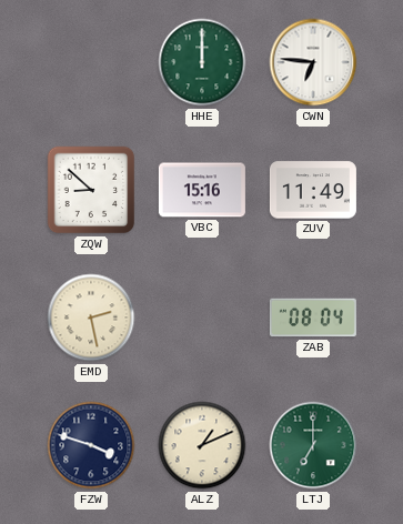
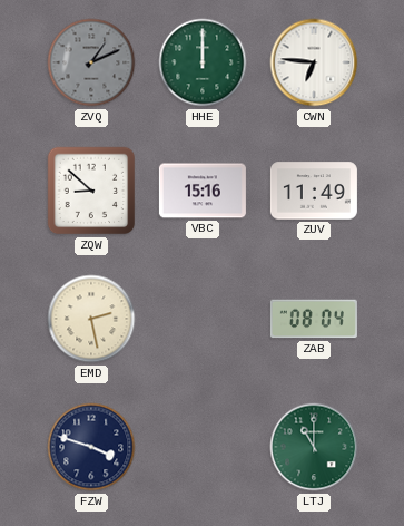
ZVQ: none -> 1:11
ALZ: 1:11 -> none
LTJ: 7:00 -> 11:00
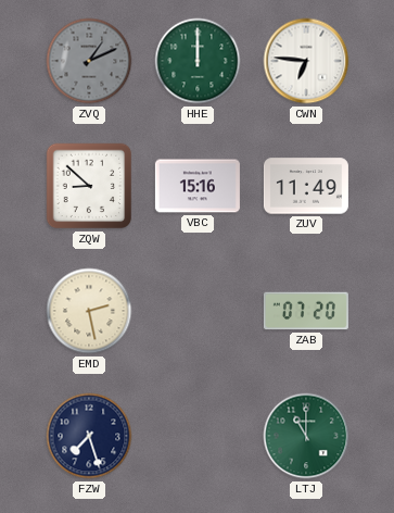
ZAB: 08:04 -> 07:20
FZW: 3:48 -> 7:27
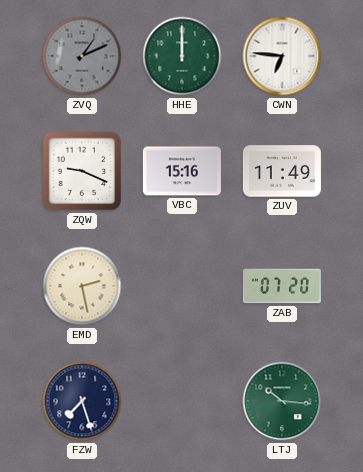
ZQW: 8:52 -> 9:19
LTJ: 11:00 -> 10:16
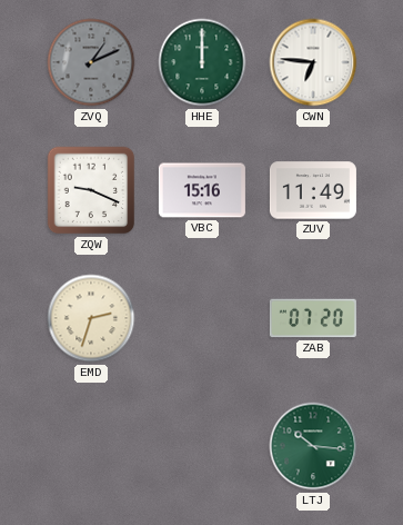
EMD: 2:28 -> 2:33
FZW: 7:27 -> none
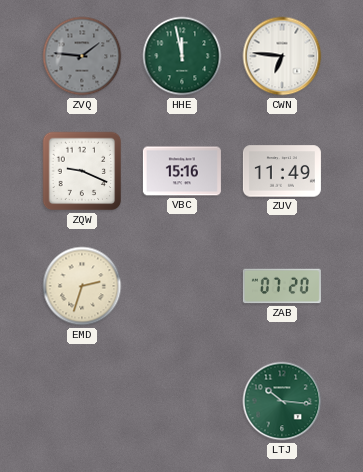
ZVQ: 1:11 -> 1:46
HHE: 12:00 -> 11:58
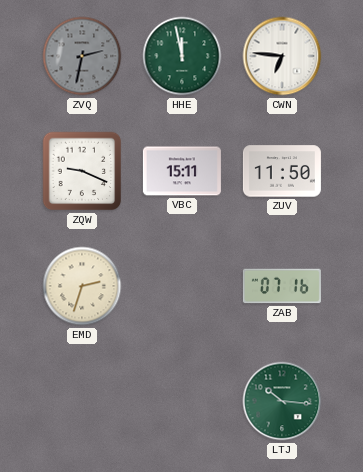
ZVQ: 1:46 -> 2:32
VBC: 15:16 -> 15:11
ZUV: 11:49 -> 11:50
ZAB: 07:20 -> 07:16
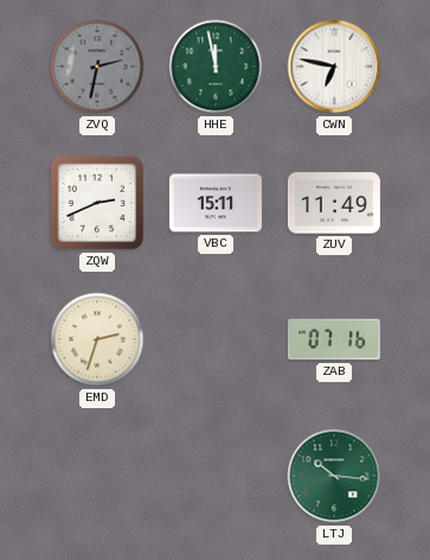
CWN: 6:46 -> 6:47
ZQW: 9:19 -> 2:41
ZUV: 11:50 -> 11:49
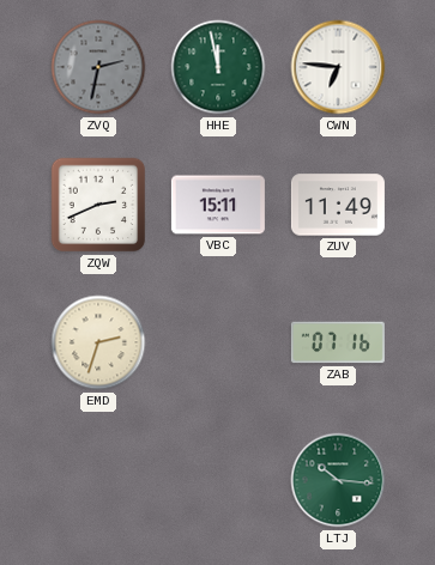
CWN: 6:47 -> 6:46
